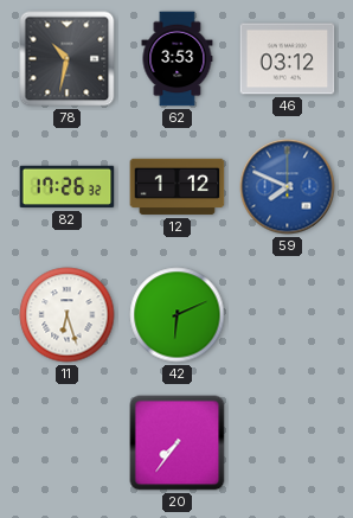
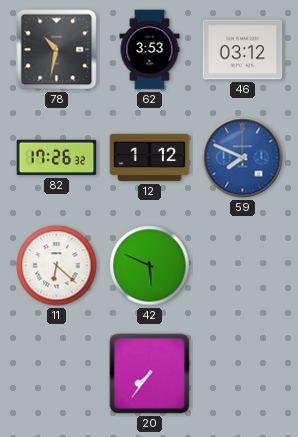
11: 6:27 -> 6:22
42: 6:11 -> 5:49
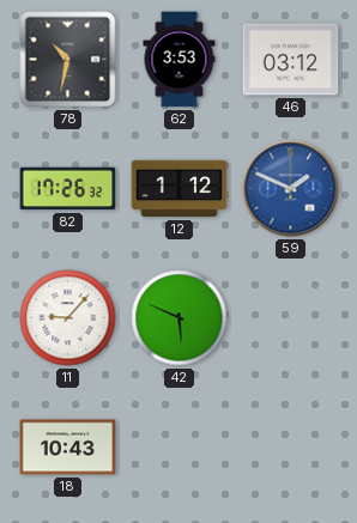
59: 7:49 -> 1:49
11: 6:22 -> 9:07
18: none -> 10:43
20: 7:36 -> none
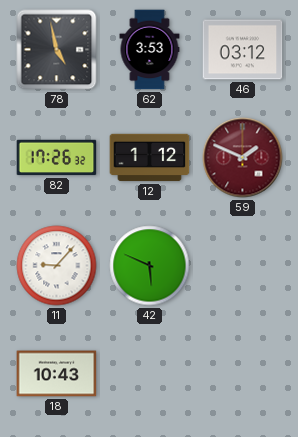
78: 10:32 -> 4:58
59 dial: blue -> burgundy
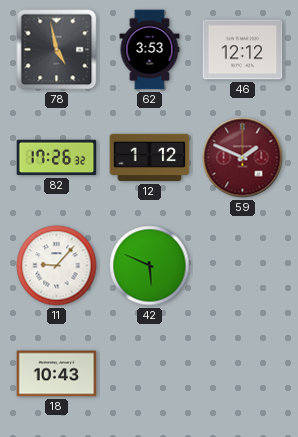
46: 03:12 -> 12:12
